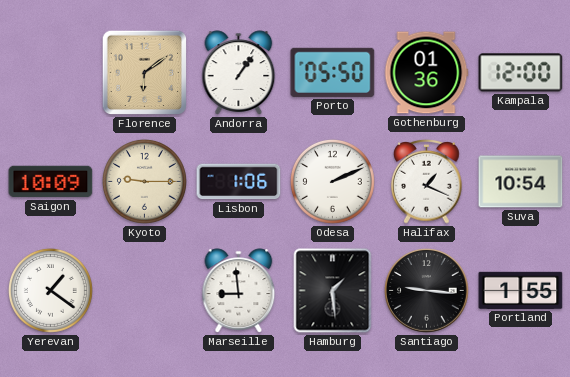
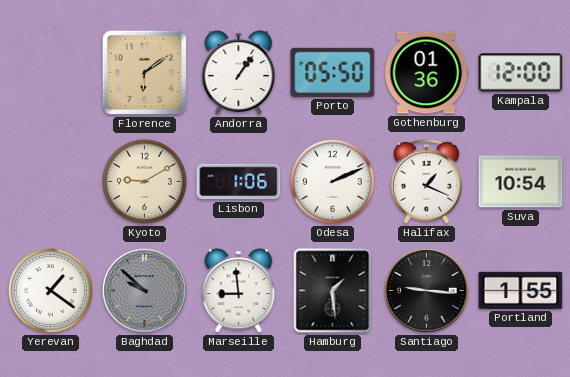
Saigon: 10:09 -> none
Kyoto: 9:15 -> 9:10
Baghdad: none -> 9:52
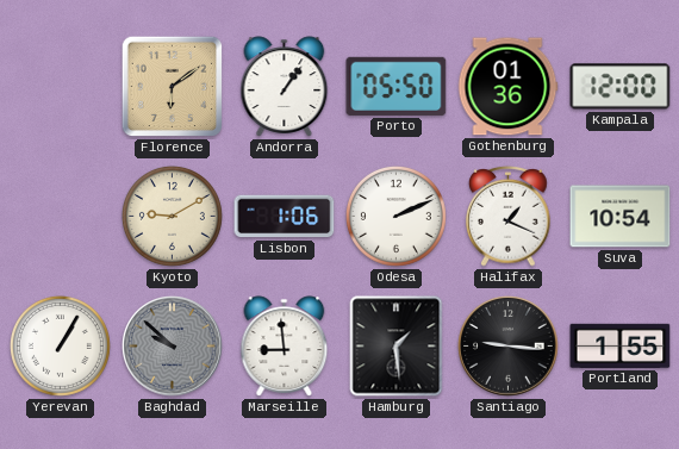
Yerevan: 1:21 -> 1:05
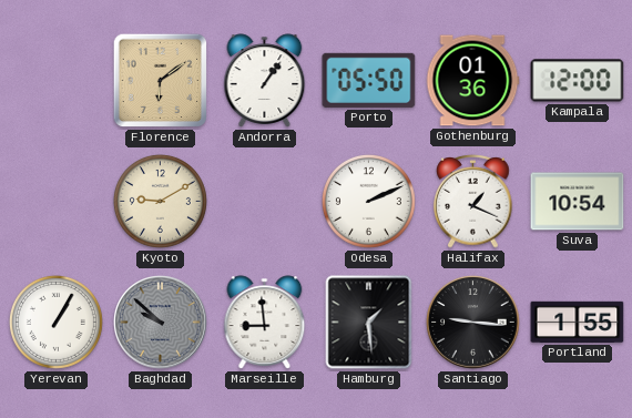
Lisbon: 1:06 -> none
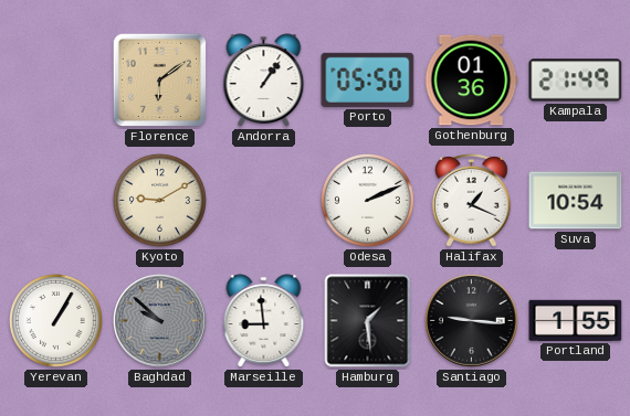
Kampala: 12:00 -> 21:49
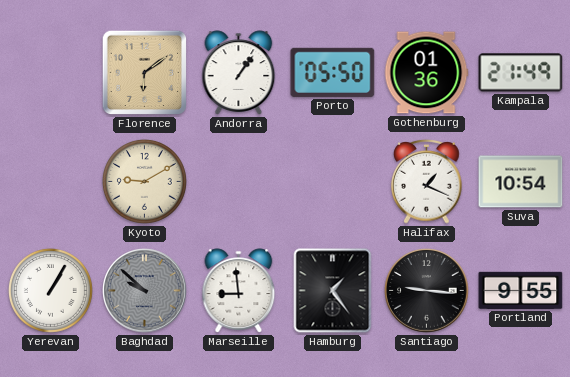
Odesa: 2:11 -> none
Hamburg: 1:29 -> 1:24
Portland: 1:55 -> 9:55
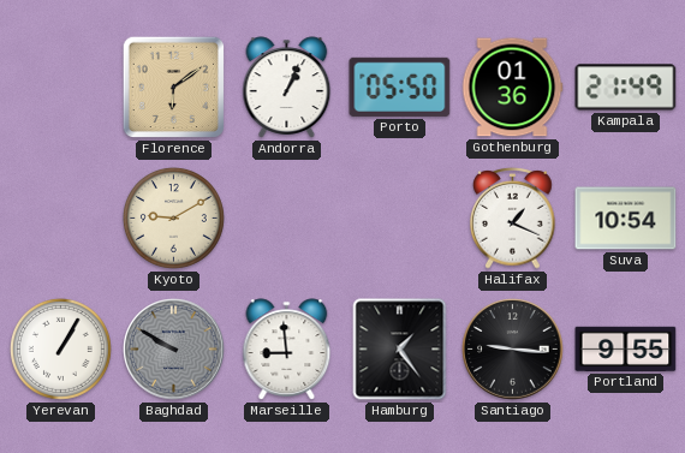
Andorra: 1:06 -> 1:04
Baghdad: 9:52 -> 9:50
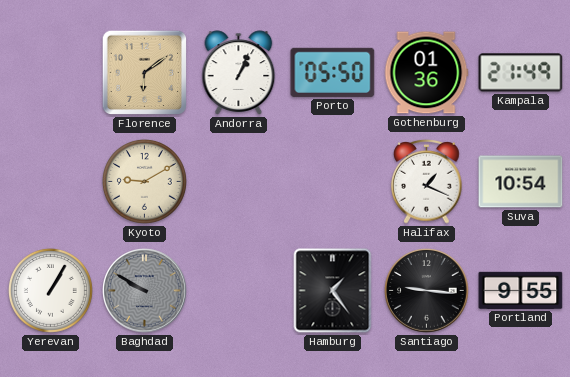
Marseille: 8:59 -> none
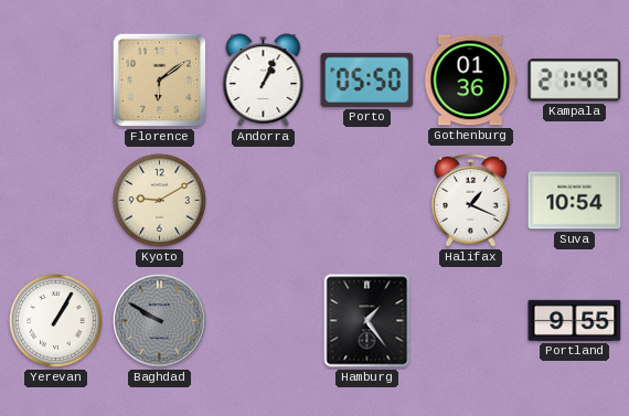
Santiago: 9:16 -> none
